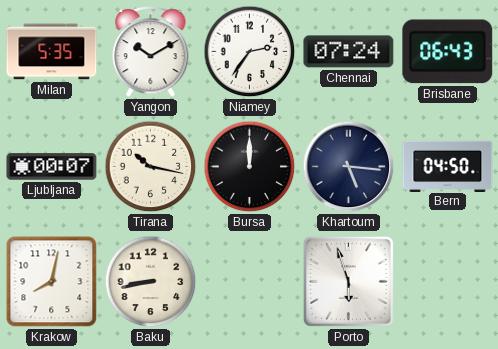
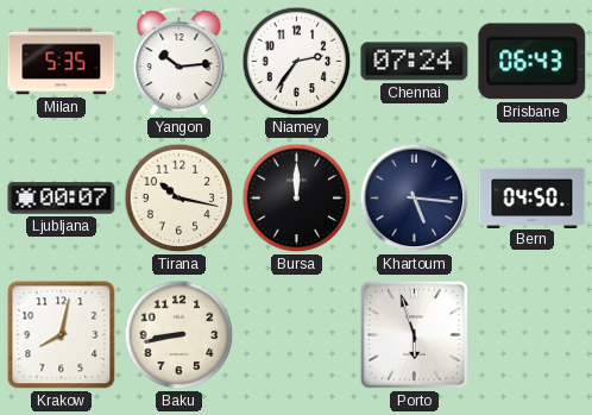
Yangon: 10:10 -> 10:14
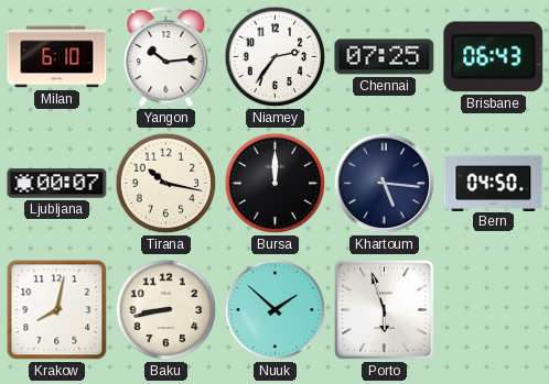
Milan: 5:35 -> 6:10
Chennai: 07:24 -> 07:25
Nuuk: none -> 1:52
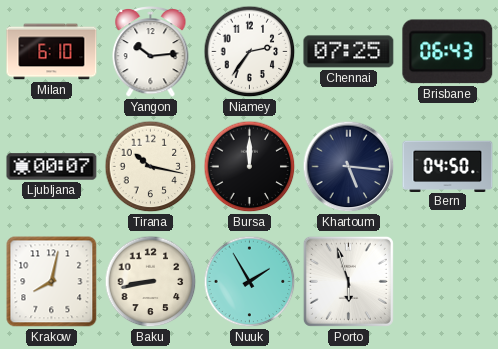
Nuuk: 1:52 -> 1:55
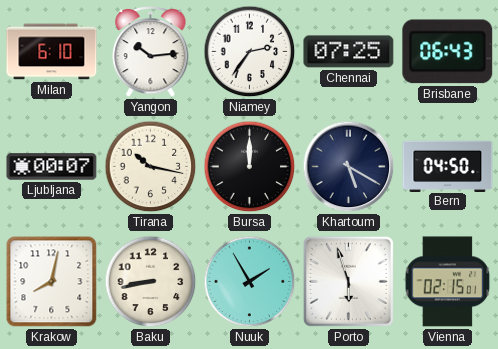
Khartoum: 5:16 -> 5:20
Vienna: none -> 02:15
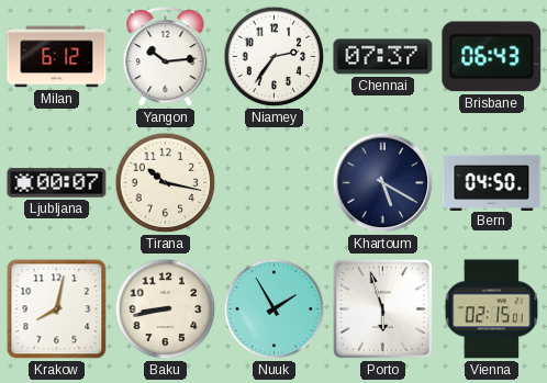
Milan: 6:10 -> 6:12
Chennai: 07:25 -> 07:37
Bursa: 12:00 -> none
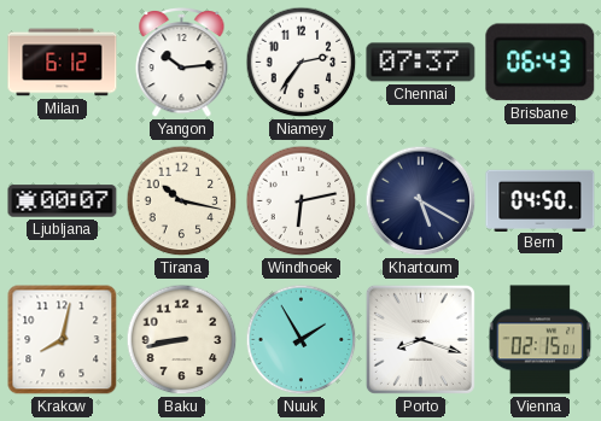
Windhoek: none -> 6:13
Porto: 5:57 -> 8:18
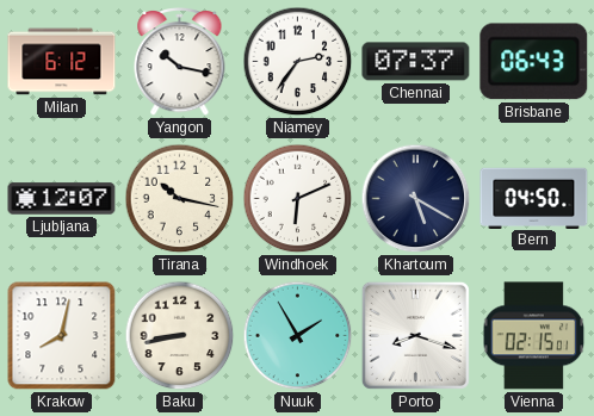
Yangon: 10:14 -> 10:17
Ljubljana: 00:07 -> 12:07
Windhoek: 6:13 -> 6:11
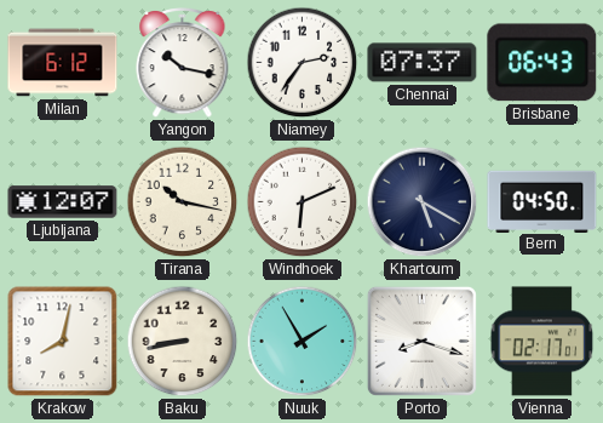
Vienna: 02:15 -> 02:17
